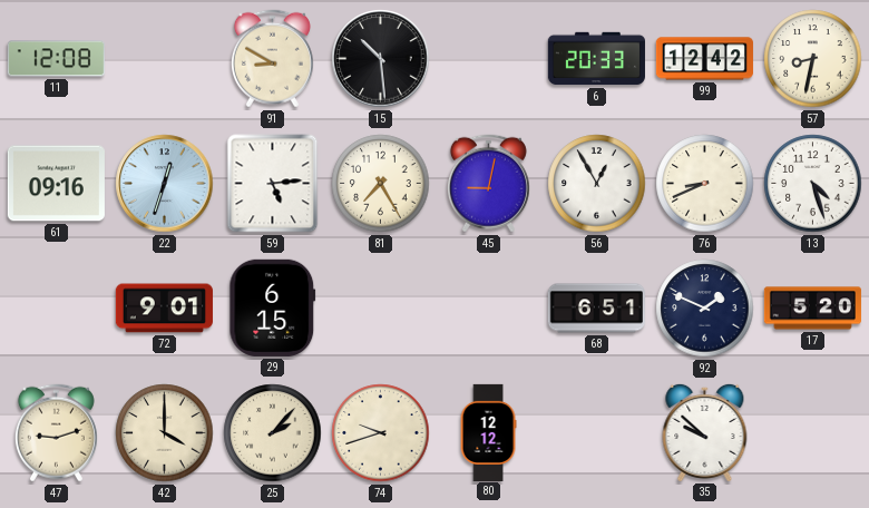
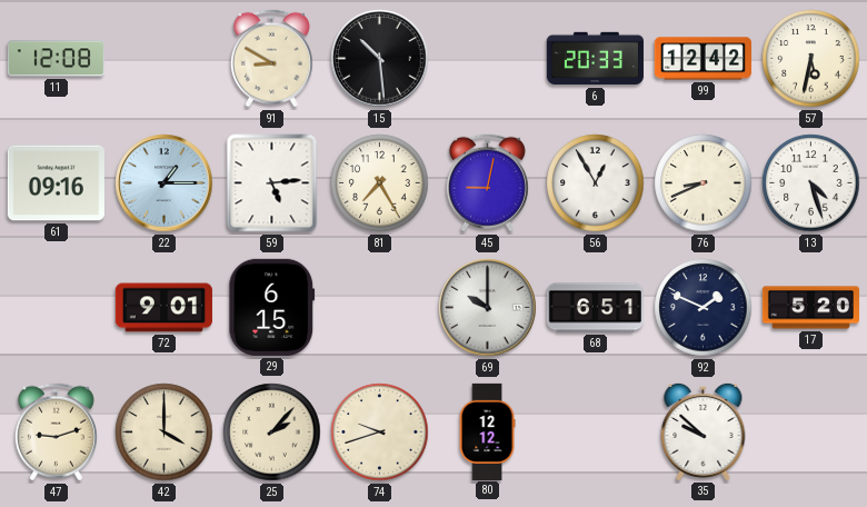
57: 8:32 -> 5:32
22: 12:33 -> 1:15
69: none -> 10:00
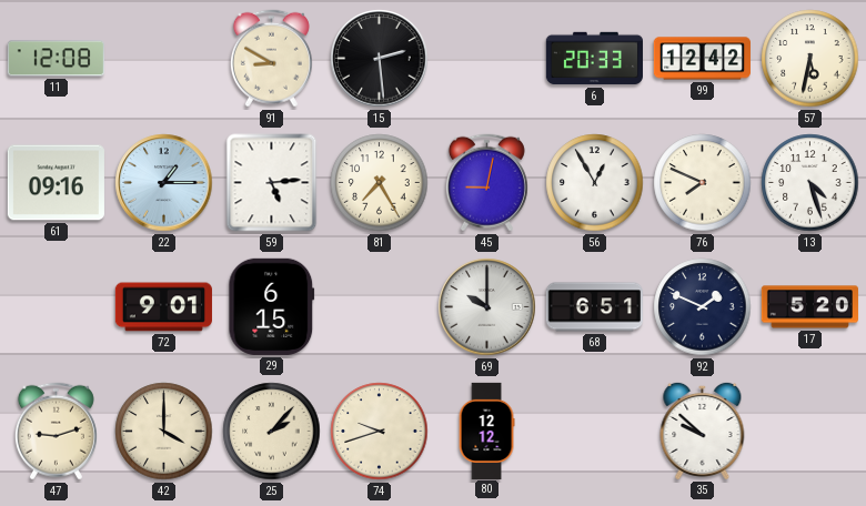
15: 10:29 -> 2:29
76: 8:41 -> 7:49
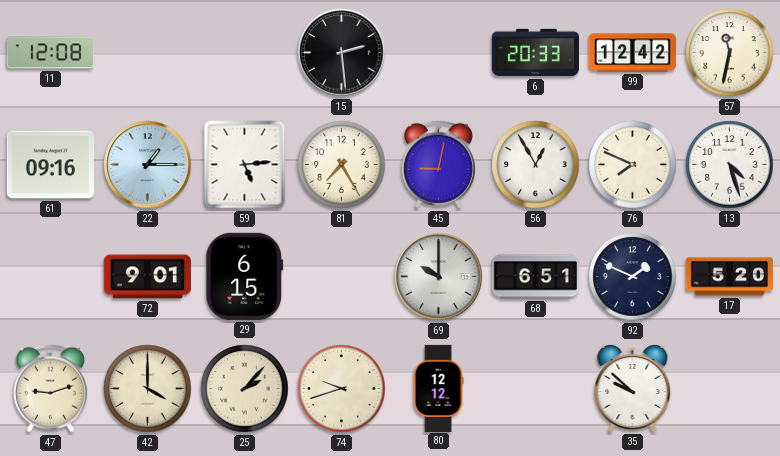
91: 8:50 -> none
57: 5:32 -> 11:32
